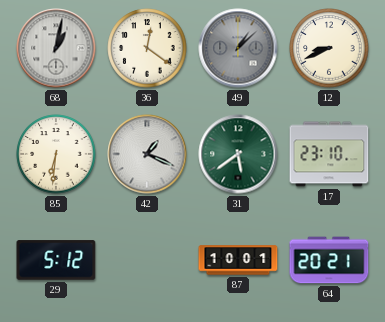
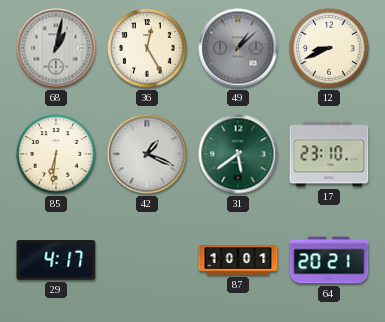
36: 12:21 -> 12:25
29: 5:12 -> 4:17
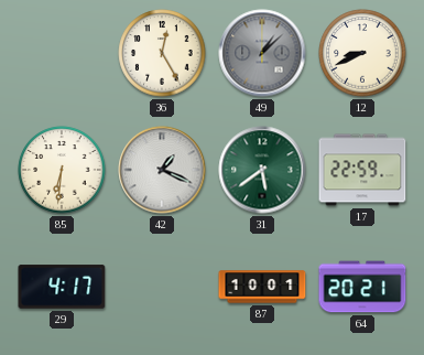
68: 1:02 -> none
17: 23:10 -> 22:59
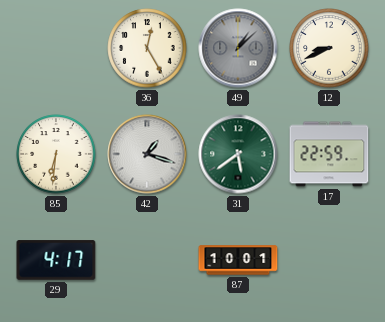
42: 1:19 -> 1:18
64: 20:21 -> none
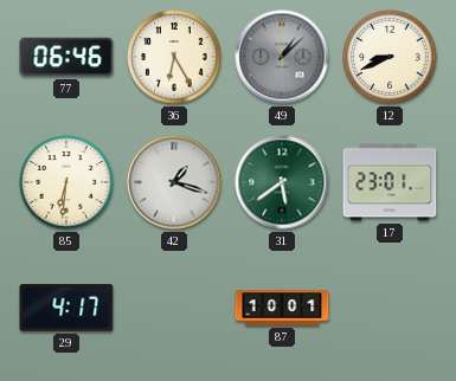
77: none -> 06:46
36: 12:25 -> 6:25
17: 22:59 -> 23:01
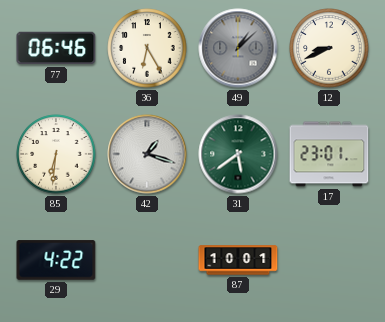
29: 4:17 -> 4:22
